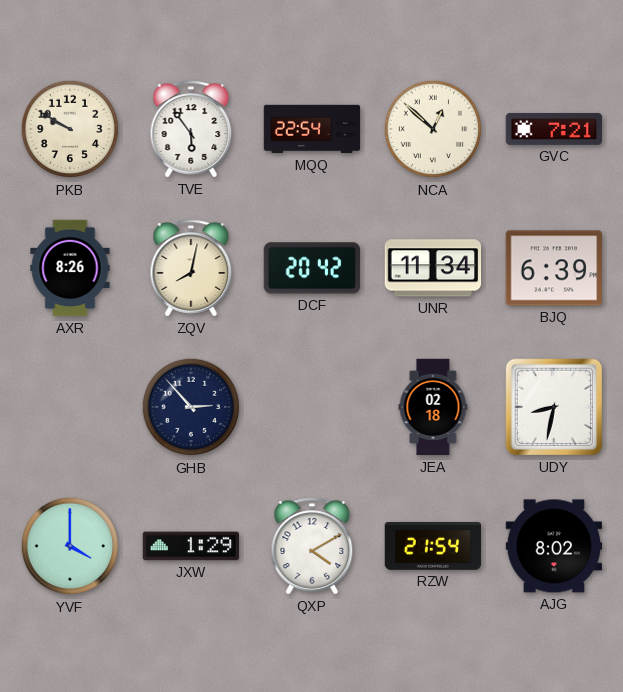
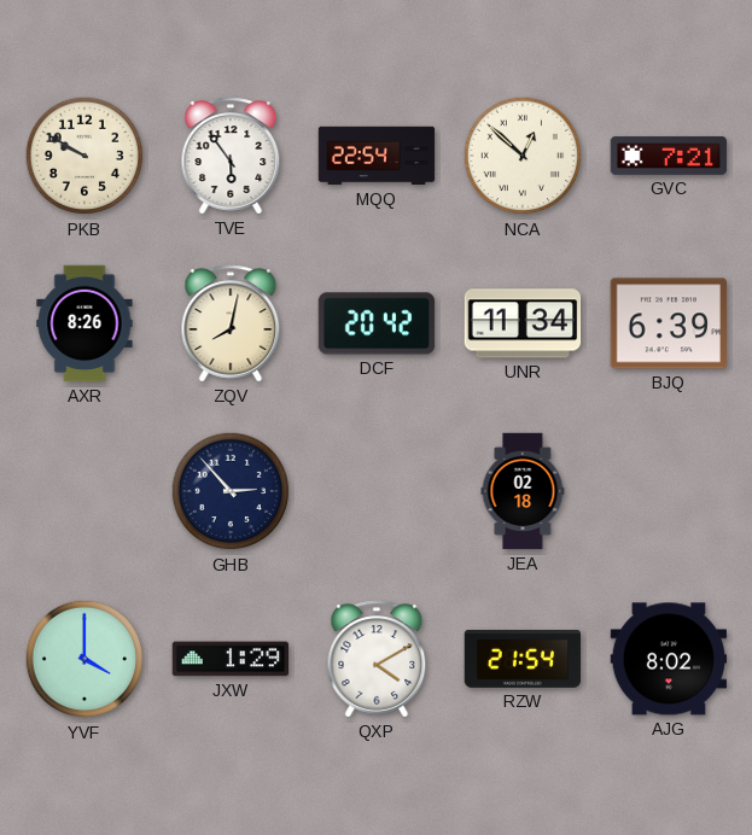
UDY: 8:32 -> none
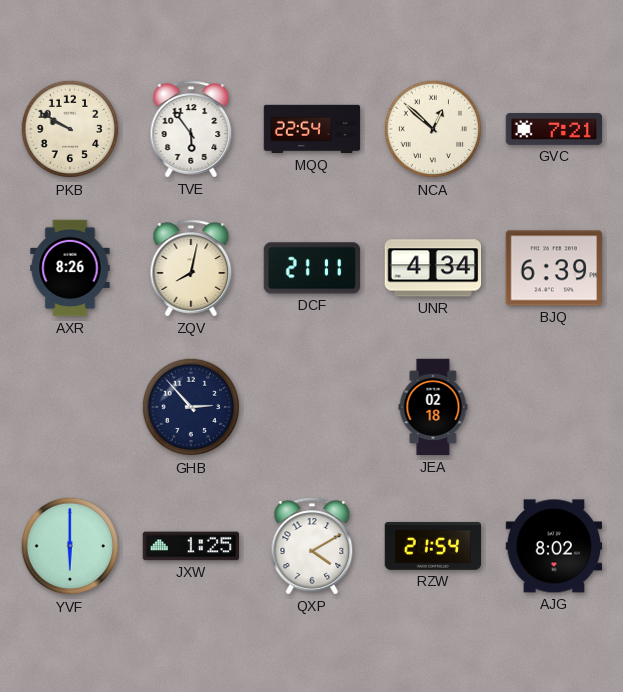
DCF: 20:42 -> 21:11
UNR: 11:34 -> 4:34
YVF: 4:00 -> 6:00
JXW: 1:29 -> 1:25
